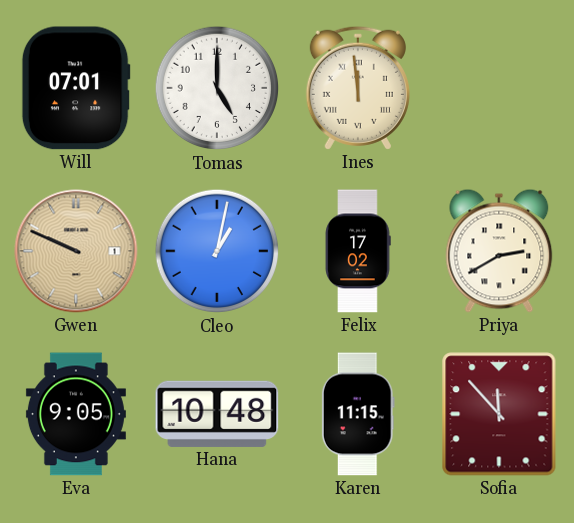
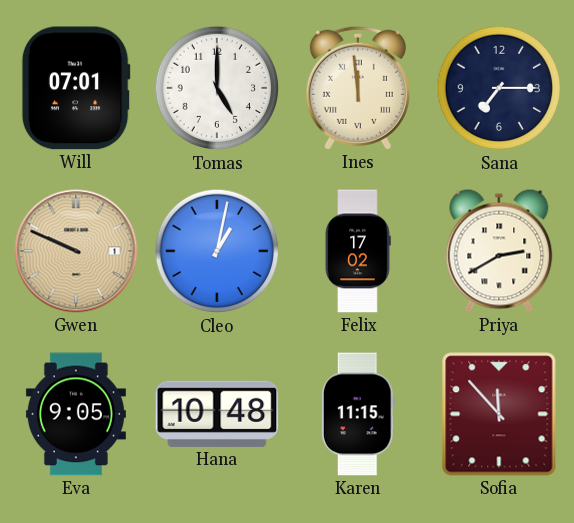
Sana: none -> 7:15
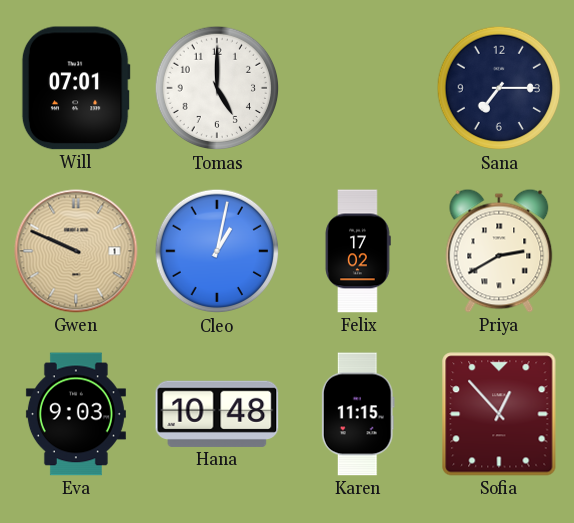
Ines: 11:59 -> none
Eva: 9:05 -> 9:03
Sofia: 11:53 -> 12:53
